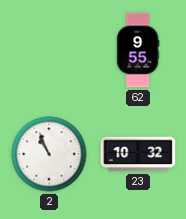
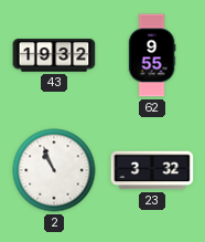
43: none -> 19:32
23: 10:32 -> 3:32
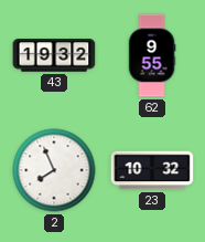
2: 10:56 -> 7:56
23: 3:32 -> 10:32
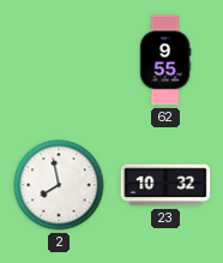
43: 19:32 -> none
2: 7:56 -> 7:58
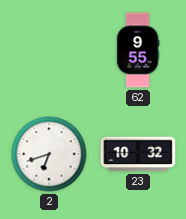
2: 7:58 -> 6:42
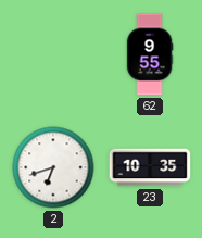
23: 10:32 -> 10:35
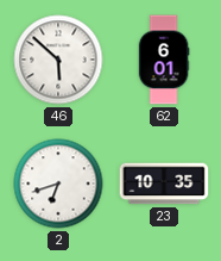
46: none -> 5:52
62: 9:55 -> 6:01
